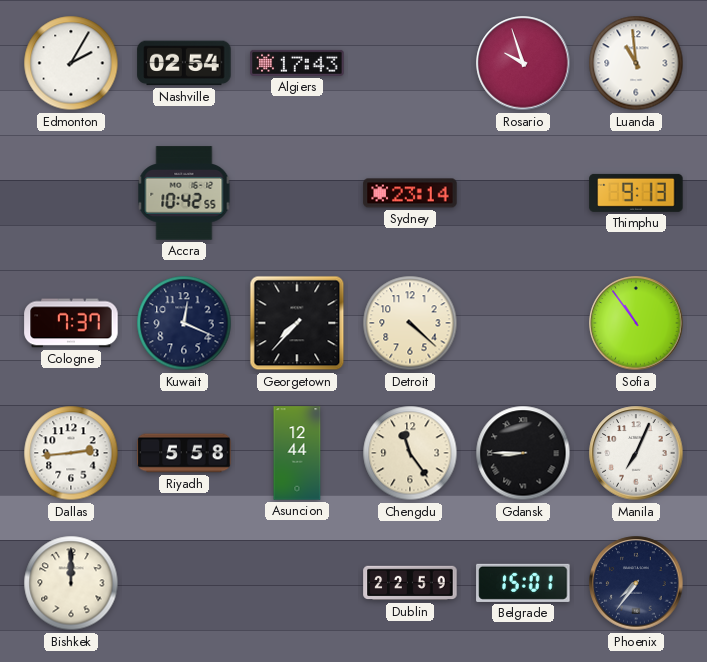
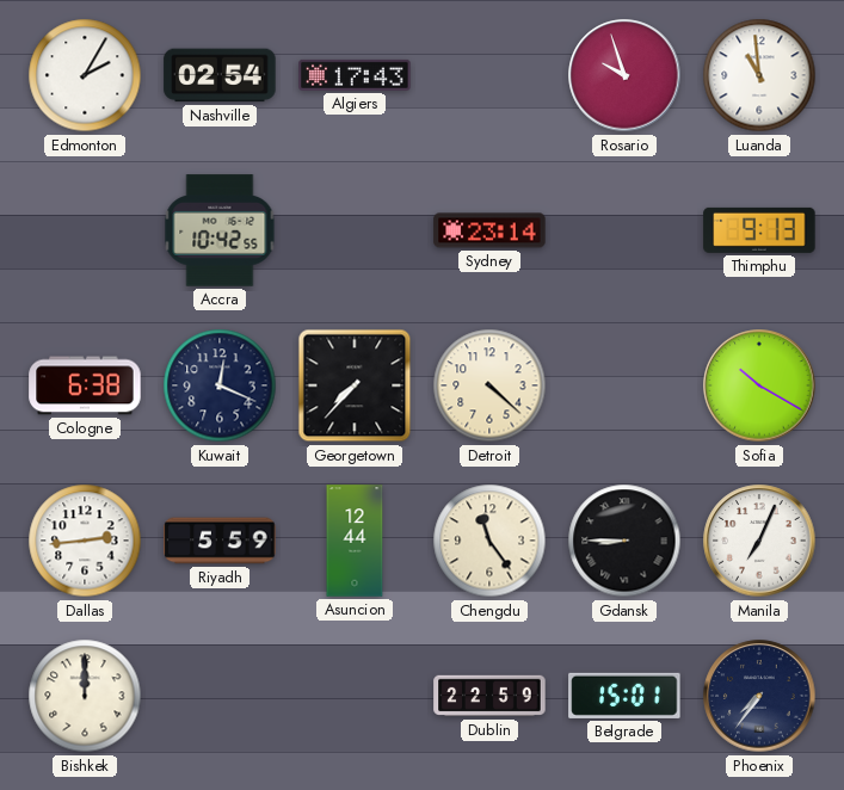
Cologne: 7:37 -> 6:38
Sofia: 10:54 -> 10:20
Riyadh: 5:58 -> 5:59
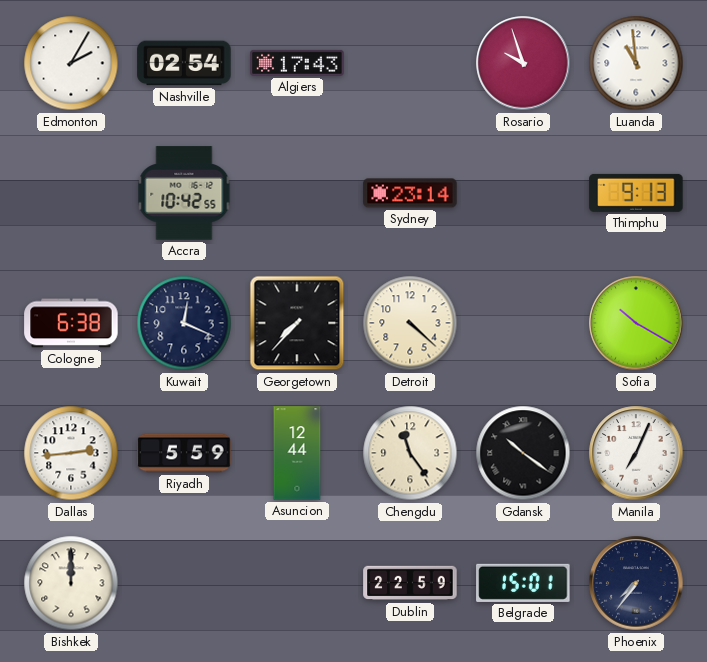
Gdansk: 8:45 -> 10:21
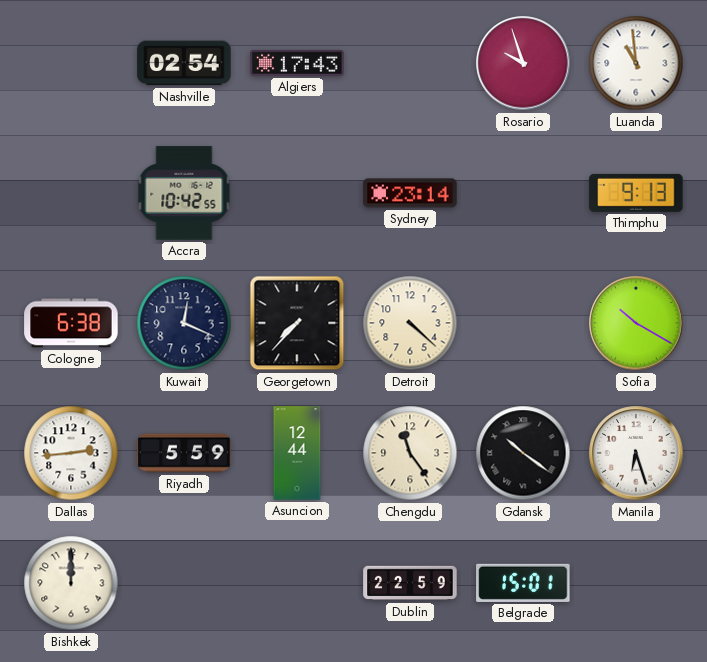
Edmonton: 2:05 -> none
Manila: 7:04 -> 6:27
Phoenix: 7:36 -> none
